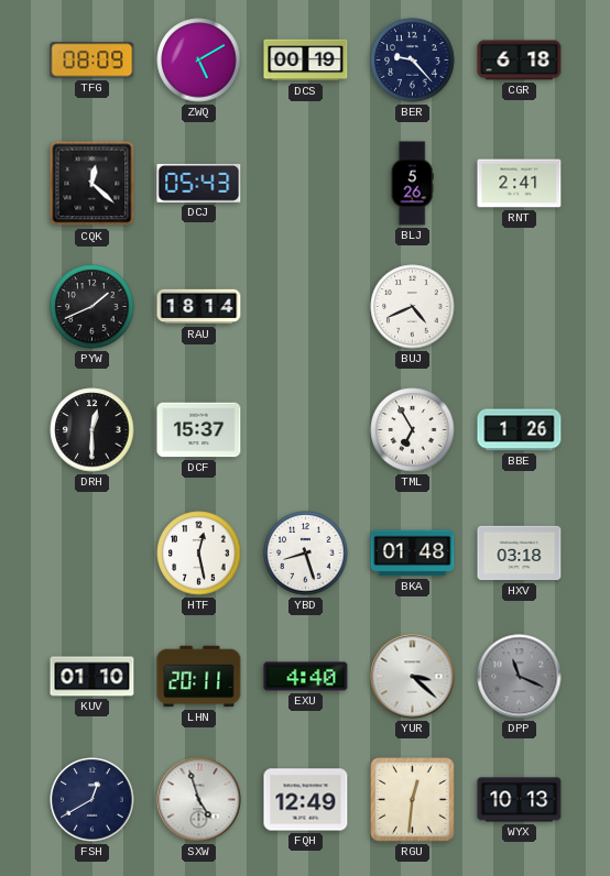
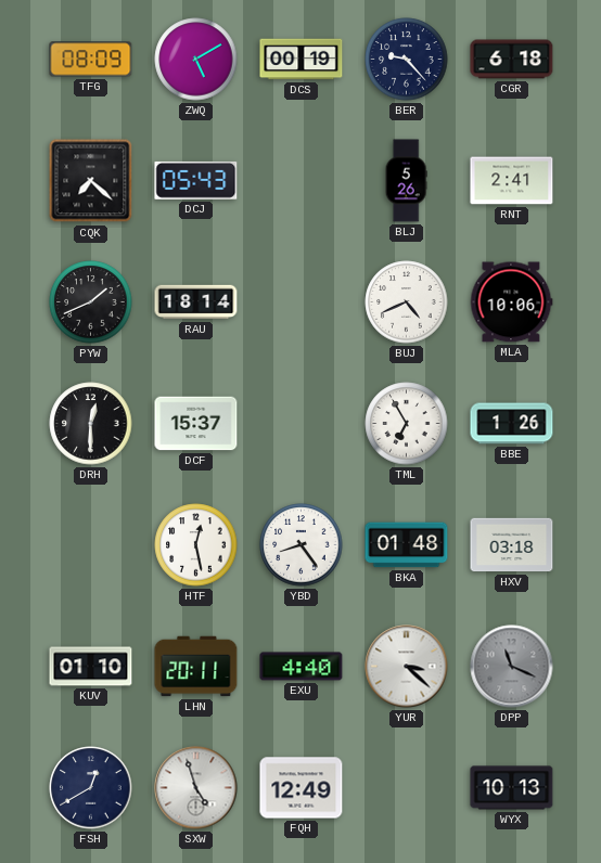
CQK: 12:22 -> 7:22
MLA: none -> 10:06
YBD: 8:27 -> 8:24
RGU: 12:31 -> none
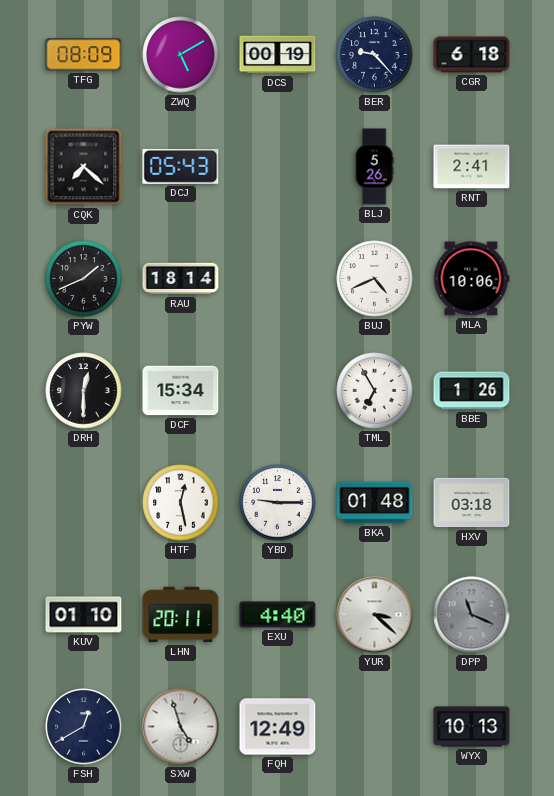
DCF: 15:37 -> 15:34
YBD: 8:24 -> 9:15
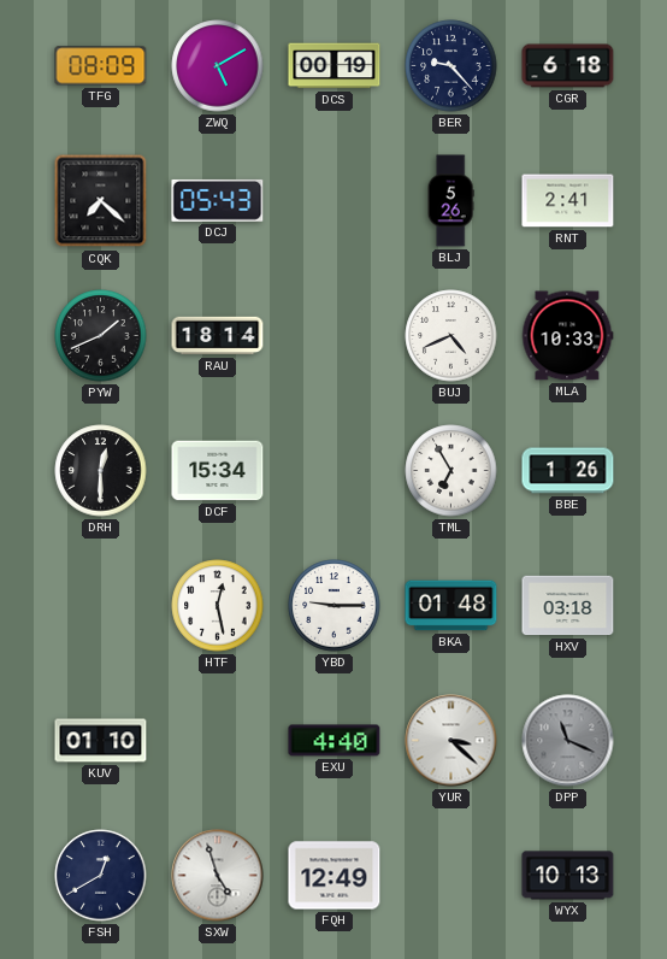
MLA: 10:06 -> 10:33
LHN: 20:11 -> none
